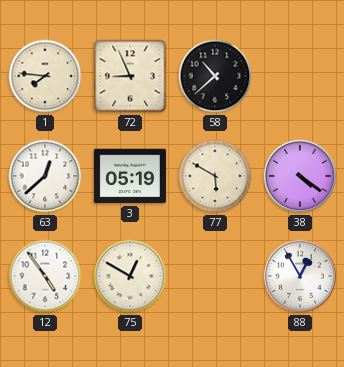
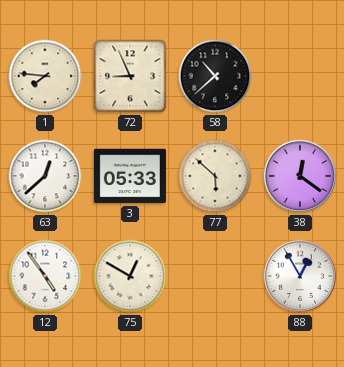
3: 05:19 -> 05:33
77: 5:50 -> 5:52
38: 4:21 -> 12:21
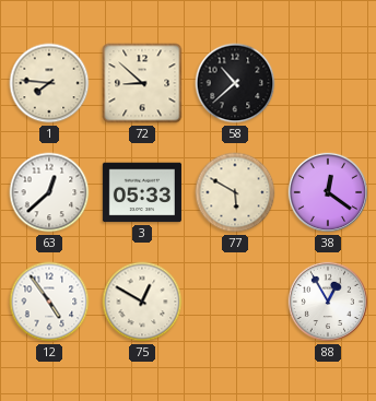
72: 8:56 -> 8:52
77: 5:52 -> 5:50
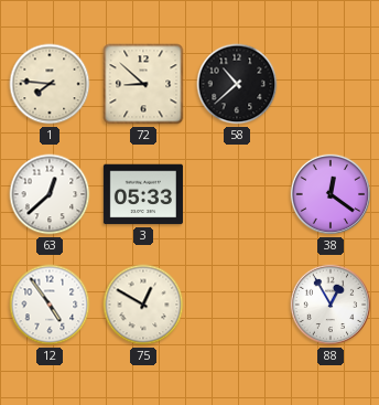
77: 5:50 -> none
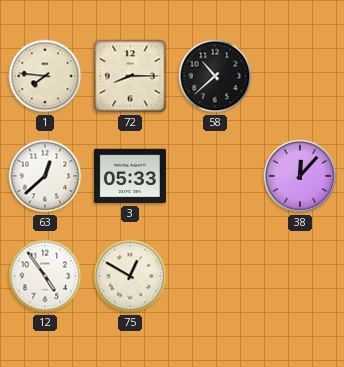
72: 8:52 -> 8:15
38: 12:21 -> 12:07
88: 12:55 -> none
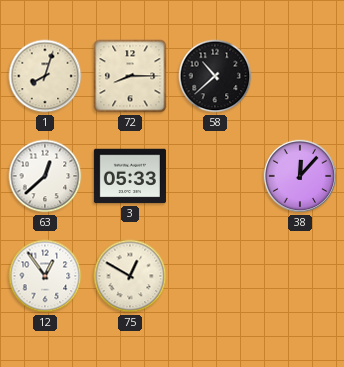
1: 7:46 -> 8:03
12: 4:54 -> 12:54
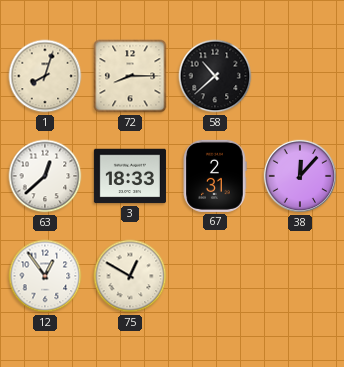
3: 05:33 -> 18:33
67: none -> 2:31
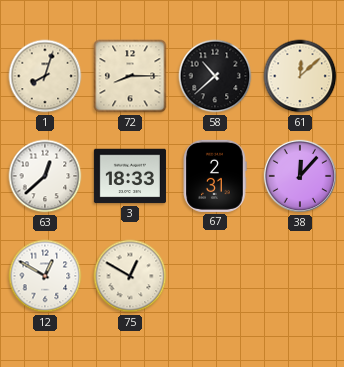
61: none -> 12:08
12: 12:54 -> 12:50
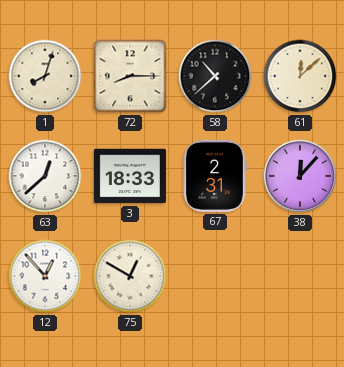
12: 12:50 -> 12:53
